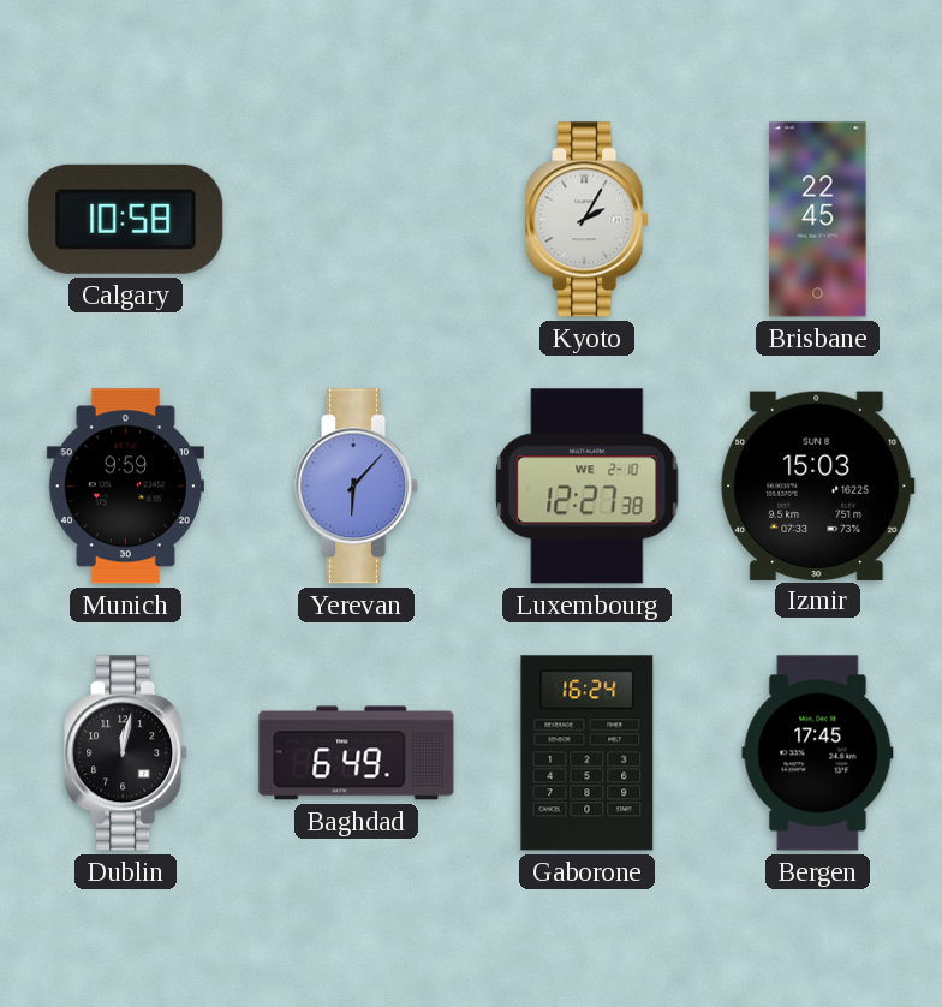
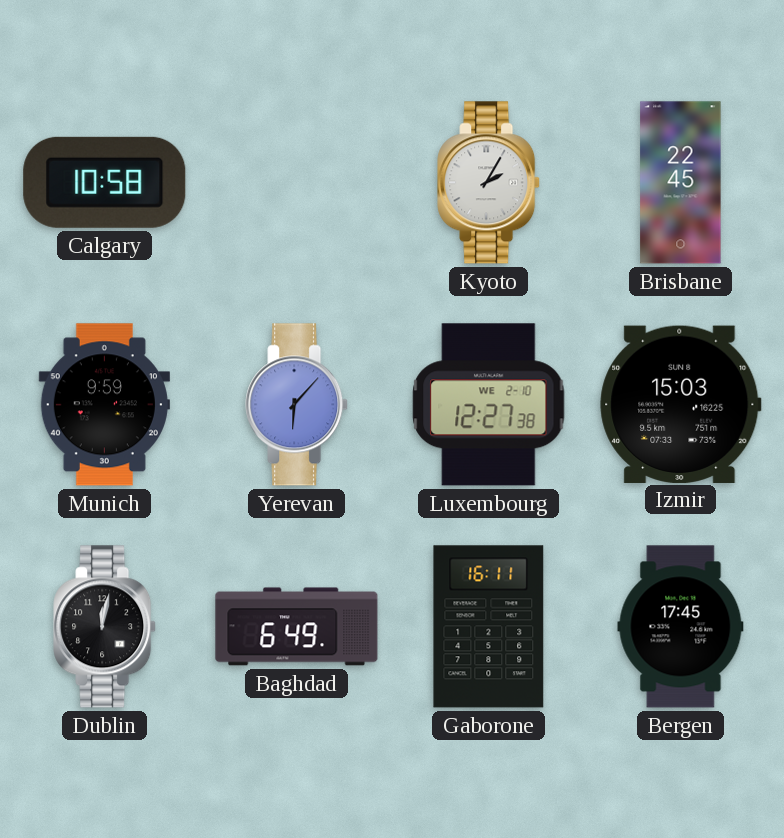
Gaborone: 16:24 -> 16:11
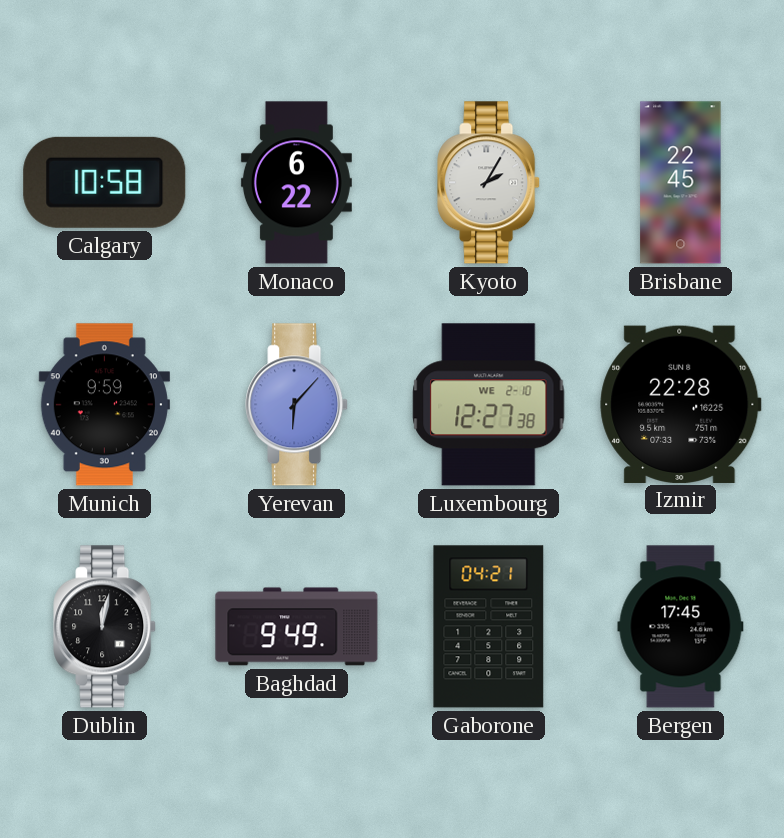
Monaco: none -> 6:22
Izmir: 15:03 -> 22:28
Baghdad: 6:49 -> 9:49
Gaborone: 16:11 -> 04:21
